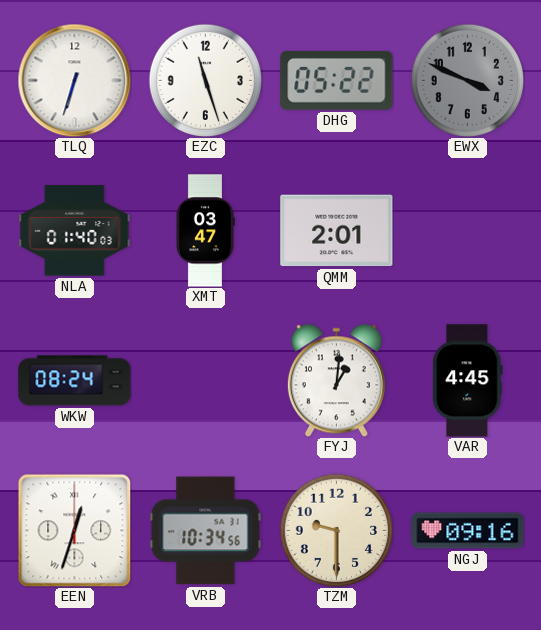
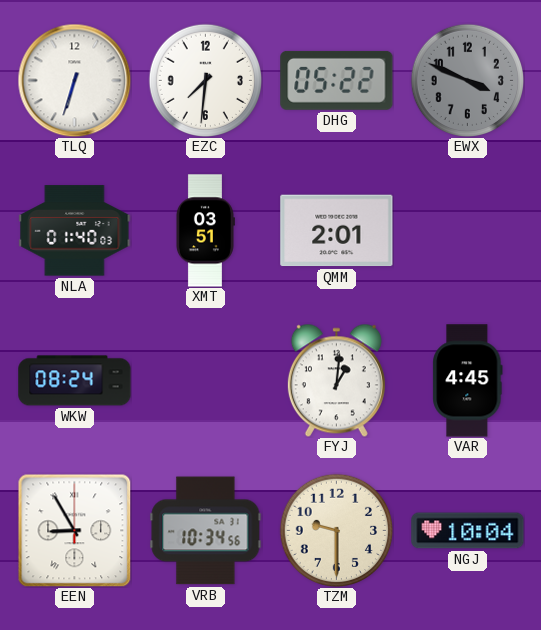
EZC: 11:27 -> 7:31
XMT: 03:47 -> 03:51
EEN: 12:33 -> 8:55
NGJ: 09:16 -> 10:04
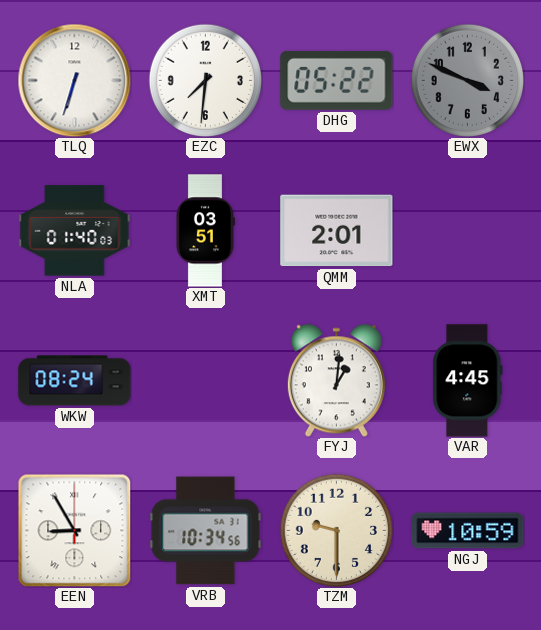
NGJ: 10:04 -> 10:59
